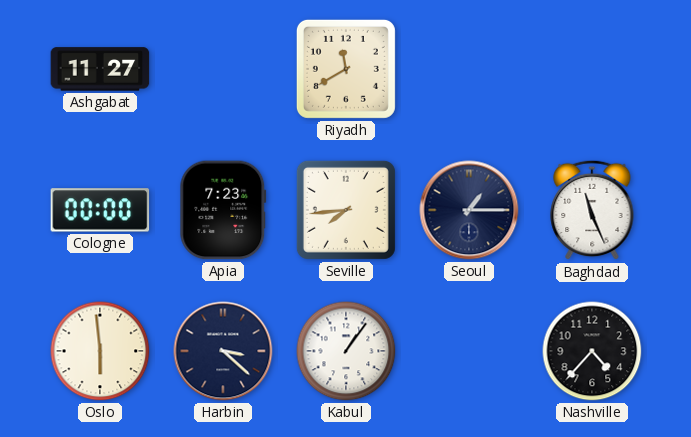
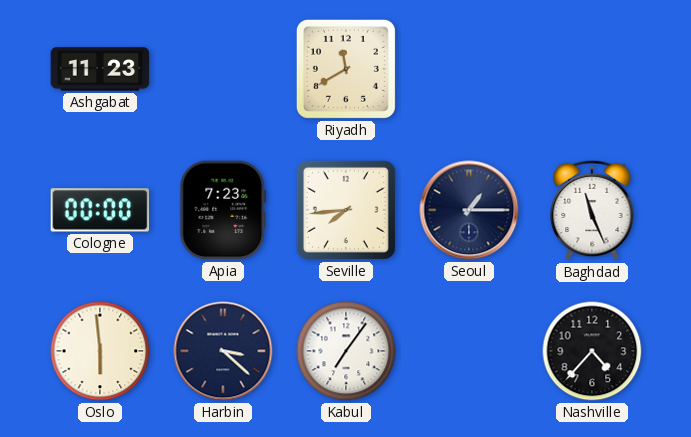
Ashgabat: 11:27 -> 11:23
Kabul: 1:06 -> 7:06
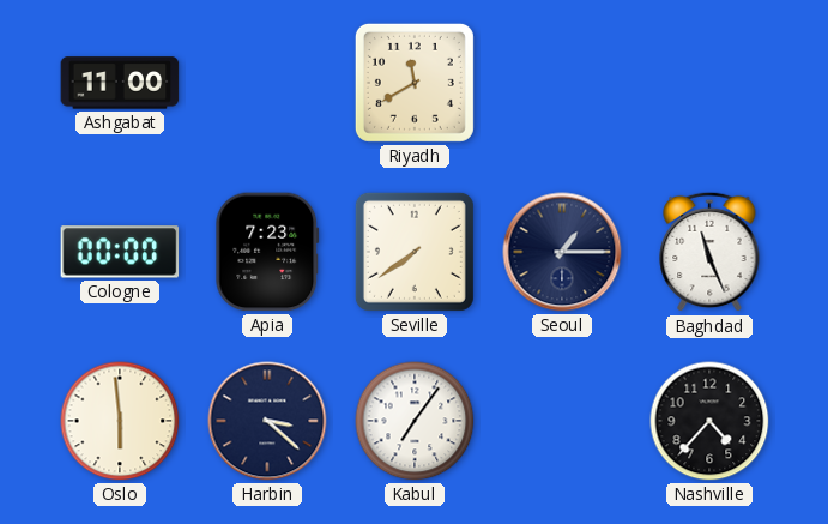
Ashgabat: 11:23 -> 11:00
Seville: 7:44 -> 7:39
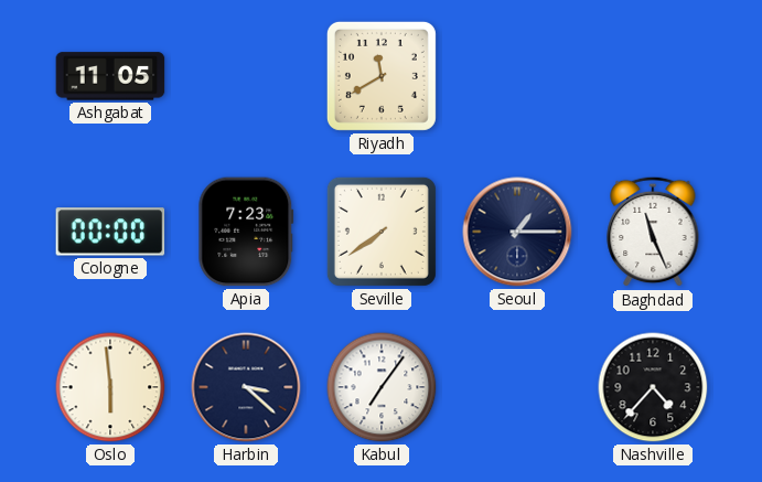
Ashgabat: 11:00 -> 11:05
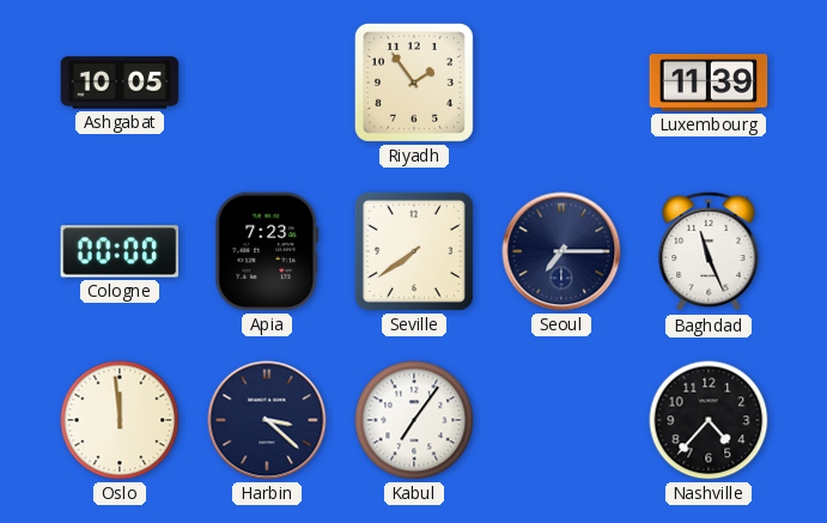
Ashgabat: 11:05 -> 10:05
Riyadh: 11:40 -> 1:54
Luxembourg: none -> 11:39
Seoul: 1:15 -> 7:15
Oslo: 5:59 -> 11:59
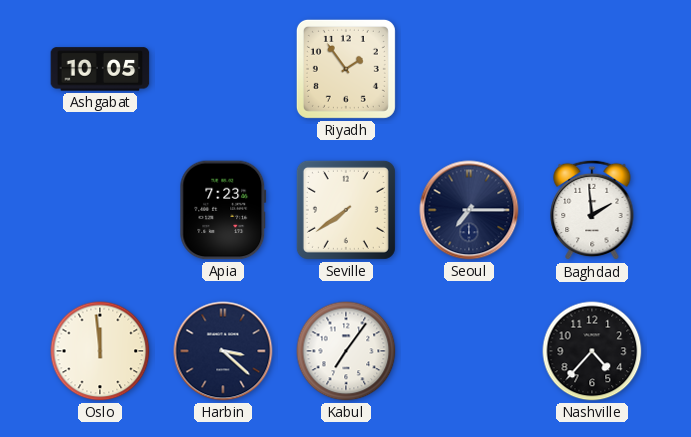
Luxembourg: 11:39 -> none
Cologne: 00:00 -> none
Baghdad: 11:26 -> 1:59
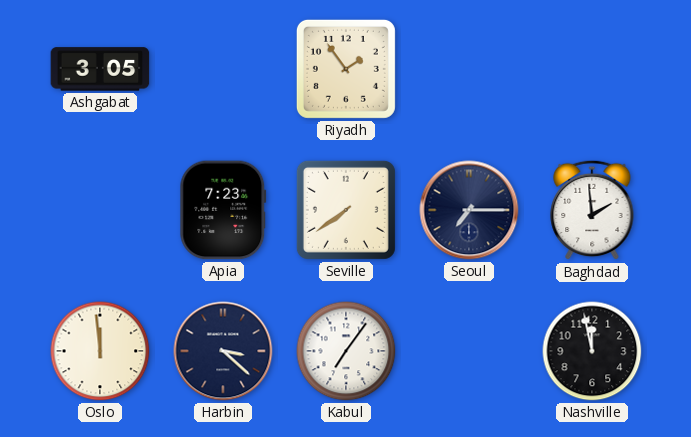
Ashgabat: 10:05 -> 3:05
Nashville: 4:37 -> 11:58
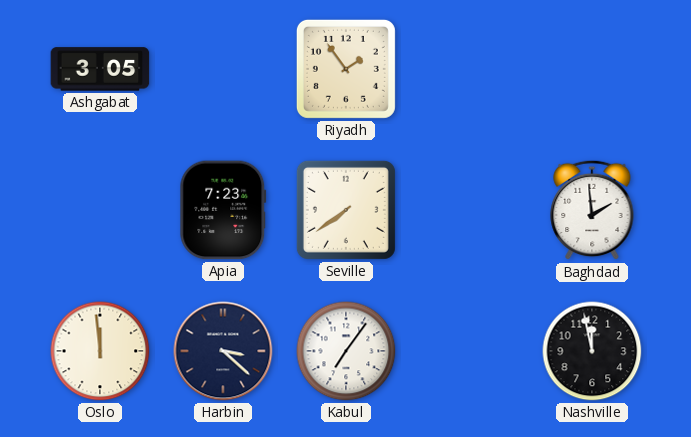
Seoul: 7:15 -> none
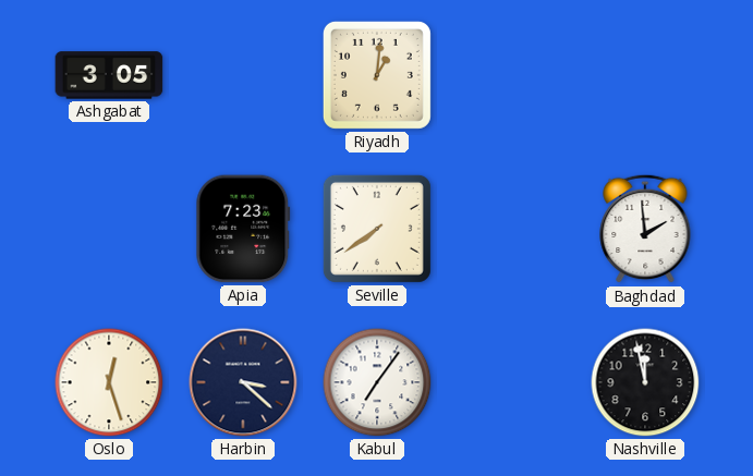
Riyadh: 1:54 -> 1:01
Oslo: 11:59 -> 12:27
